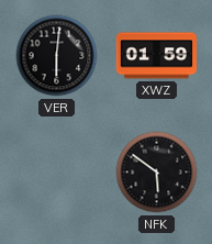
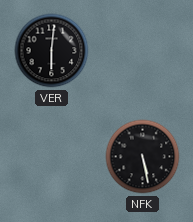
XWZ: 01:59 -> none
NFK: 5:51 -> 5:28
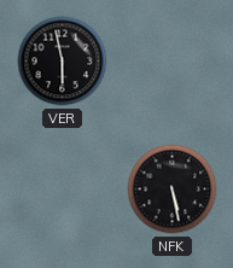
VER: 6:01 -> 5:58
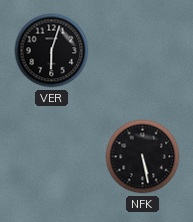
VER: 5:58 -> 6:03
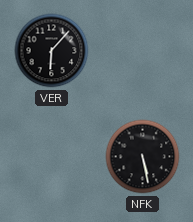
VER: 6:03 -> 6:07
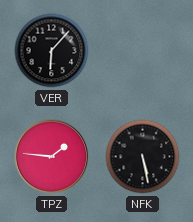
TPZ: none -> 1:46
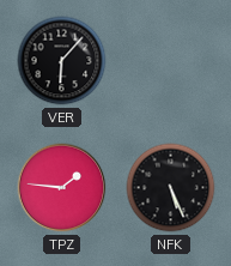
NFK: 5:28 -> 5:26
